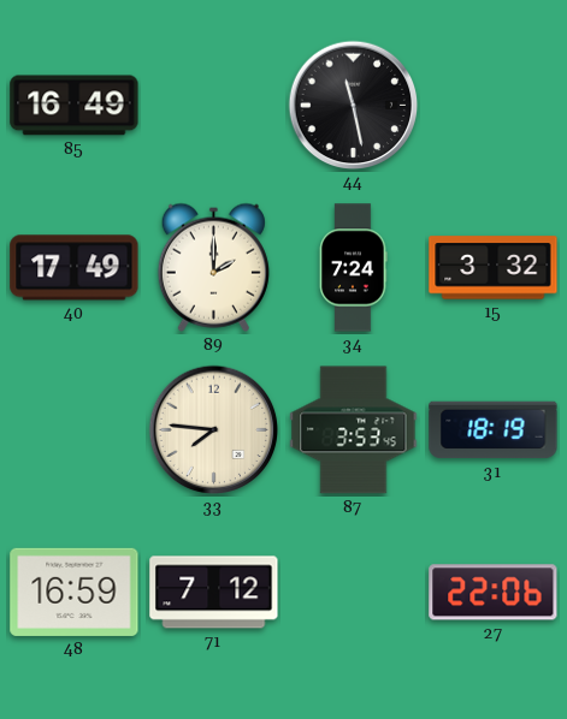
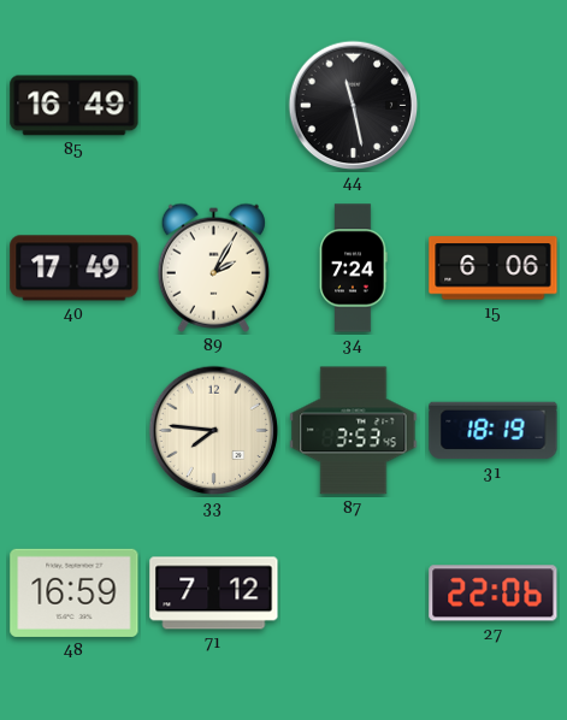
89: 2:00 -> 2:05
15: 3:32 -> 6:06
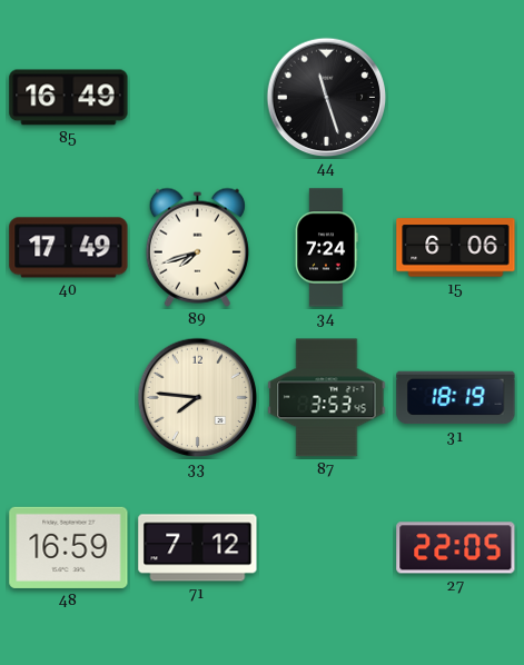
44: 11:28 -> 11:27
89: 2:05 -> 7:42
27: 22:06 -> 22:05
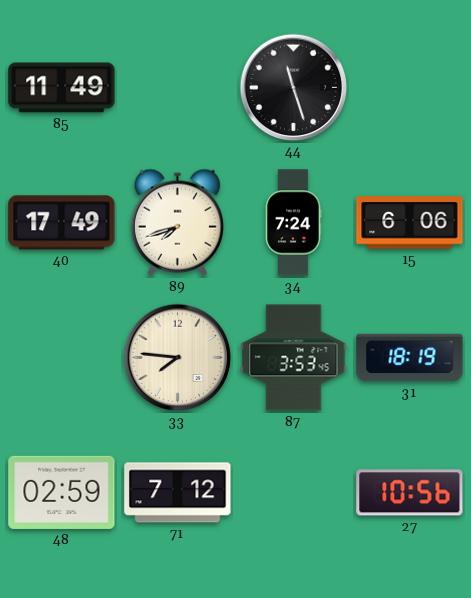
85: 16:49 -> 11:49
48: 16:59 -> 02:59
27: 22:05 -> 10:56
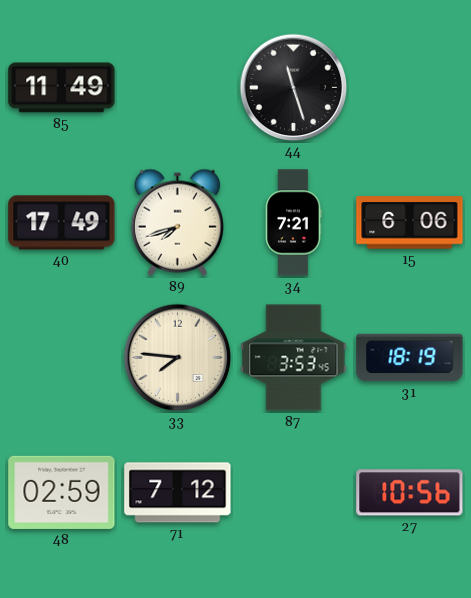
34: 7:24 -> 7:21
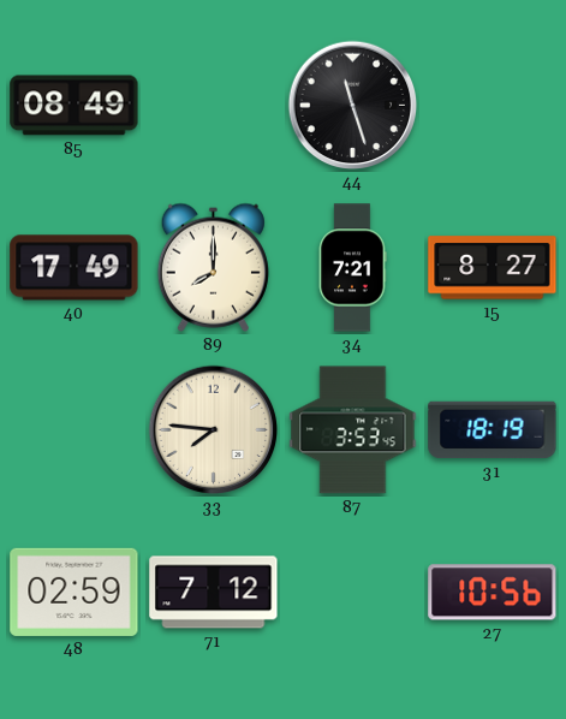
85: 11:49 -> 08:49
89: 7:42 -> 8:00
15: 6:06 -> 8:27
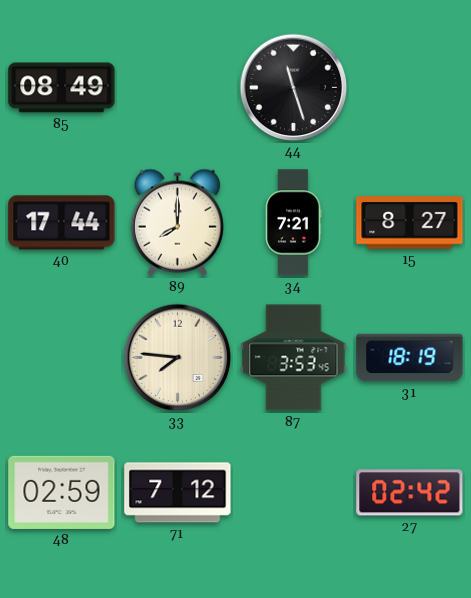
40: 17:49 -> 17:44
27: 10:56 -> 02:42
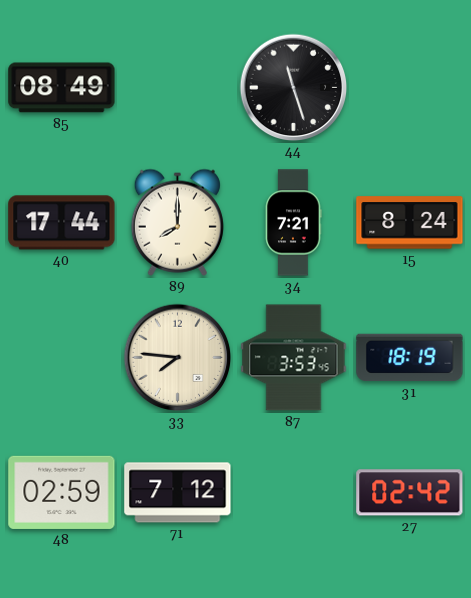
15: 8:27 -> 8:24
